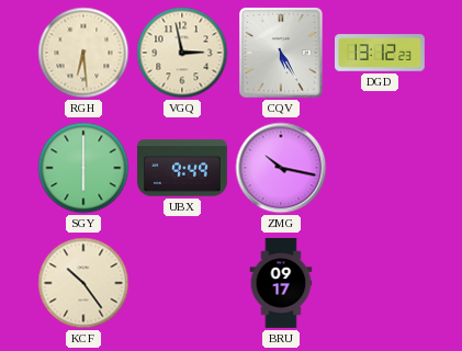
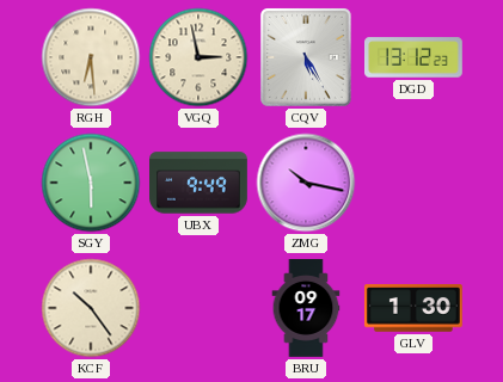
SGY: 6:00 -> 5:58
GLV: none -> 1:30
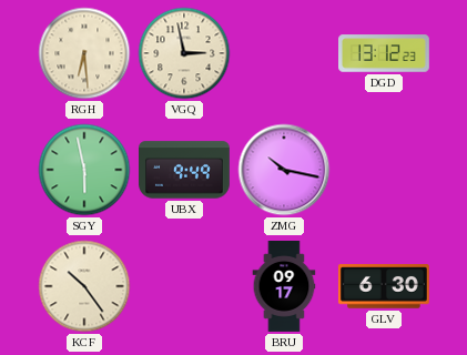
CQV: 5:25 -> none
GLV: 1:30 -> 6:30
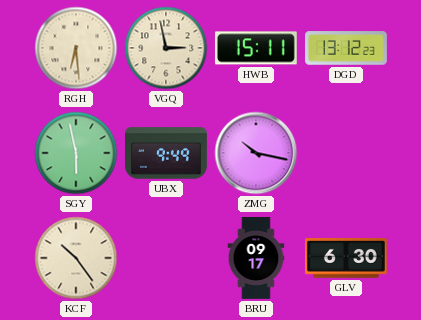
HWB: none -> 15:11
